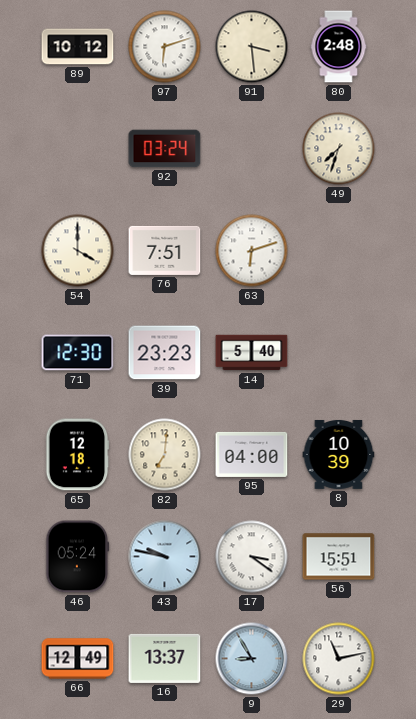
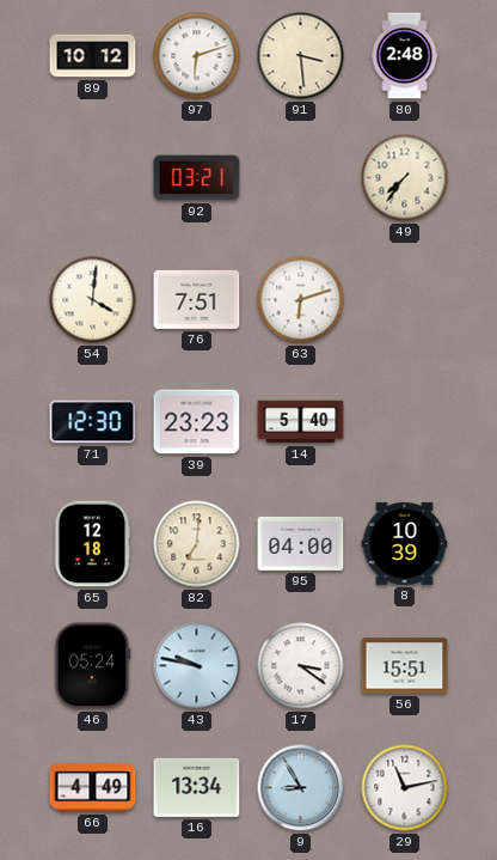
92: 03:24 -> 03:21
49: 7:33 -> 7:36
54: 4:00 -> 4:01
66: 12:49 -> 4:49
16: 13:37 -> 13:34
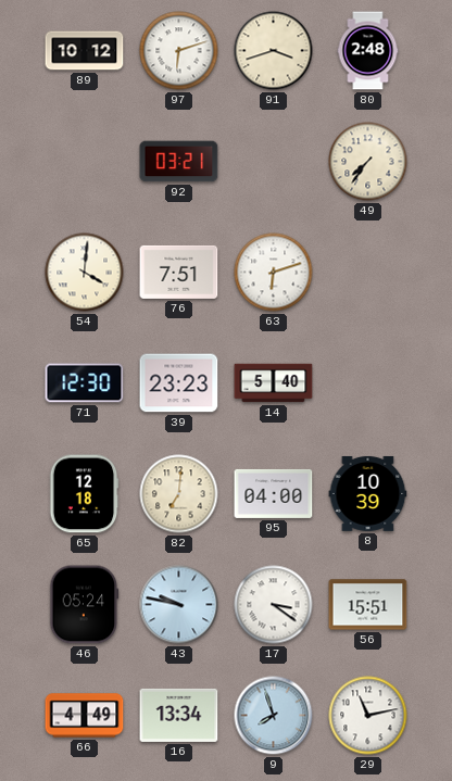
91: 3:29 -> 3:42
9: 8:55 -> 7:57
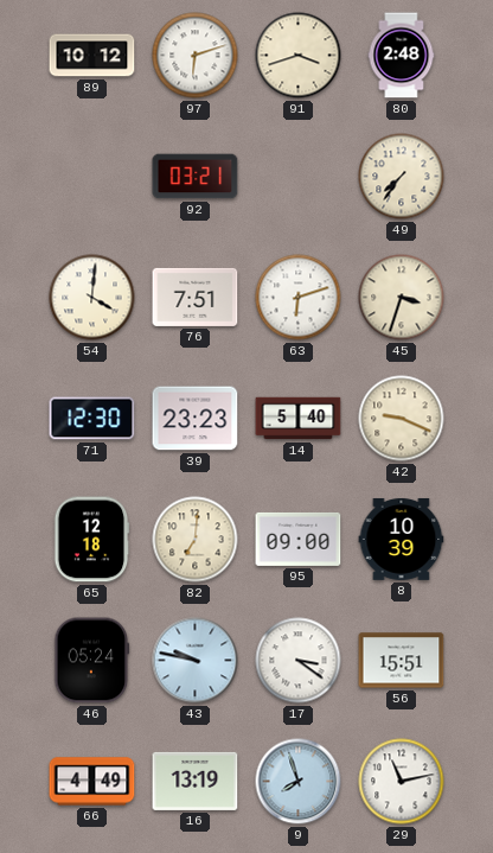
45: none -> 3:33
42: none -> 9:19
95: 04:00 -> 09:00
16: 13:34 -> 13:19
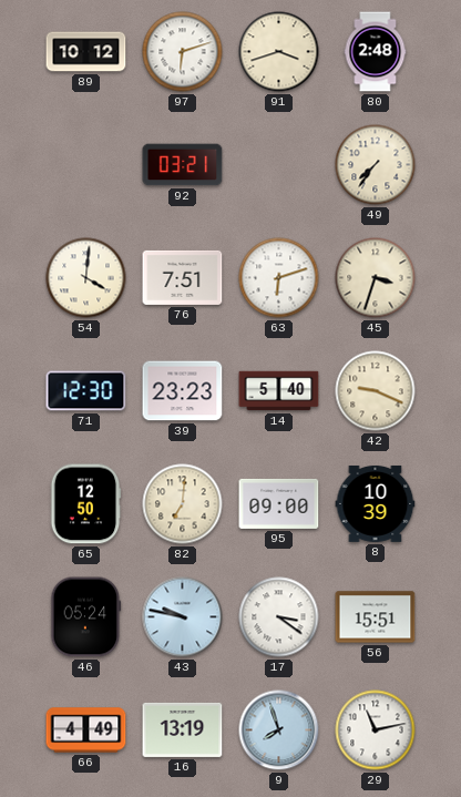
65: 12:18 -> 12:50
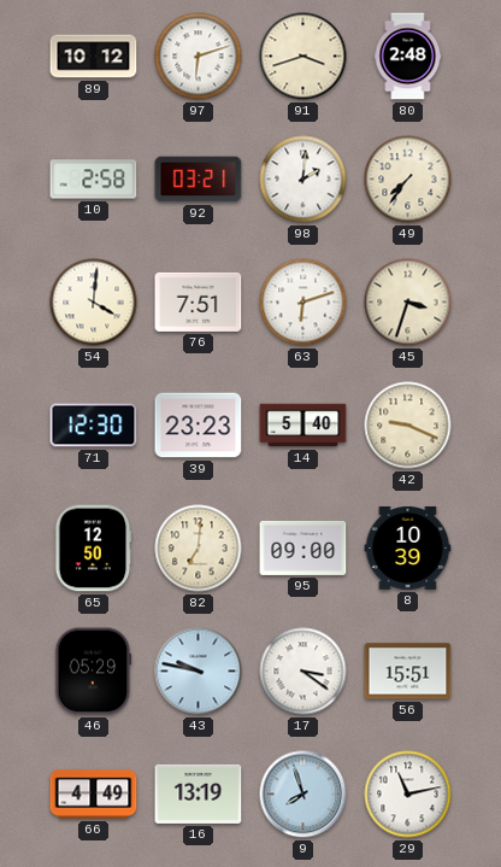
10: none -> 2:58
98: none -> 2:01
46: 05:24 -> 05:29
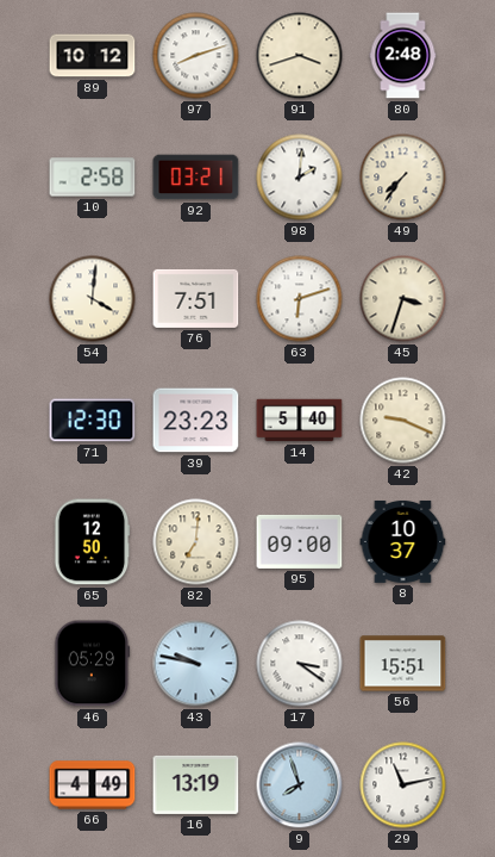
97: 6:12 -> 8:12
8: 10:39 -> 10:37
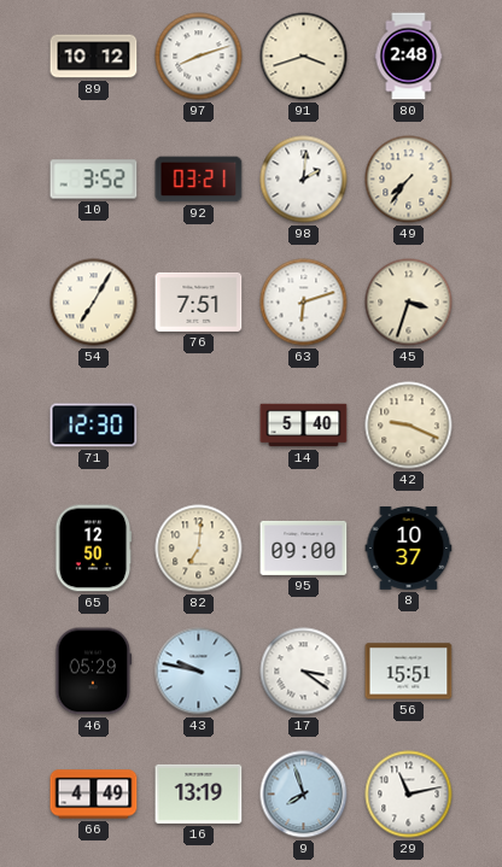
10: 2:58 -> 3:52
54: 4:01 -> 7:05
39: 23:23 -> none
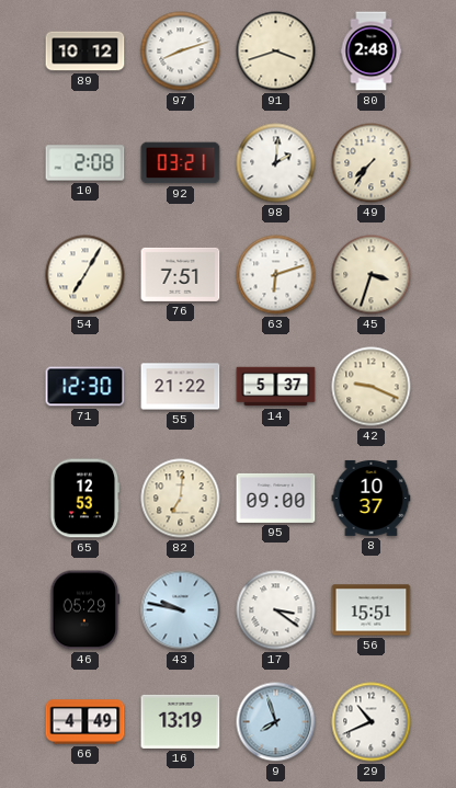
10: 3:52 -> 2:08
55: none -> 21:22
14: 5:40 -> 5:37
65: 12:50 -> 12:53
29: 11:13 -> 10:41
